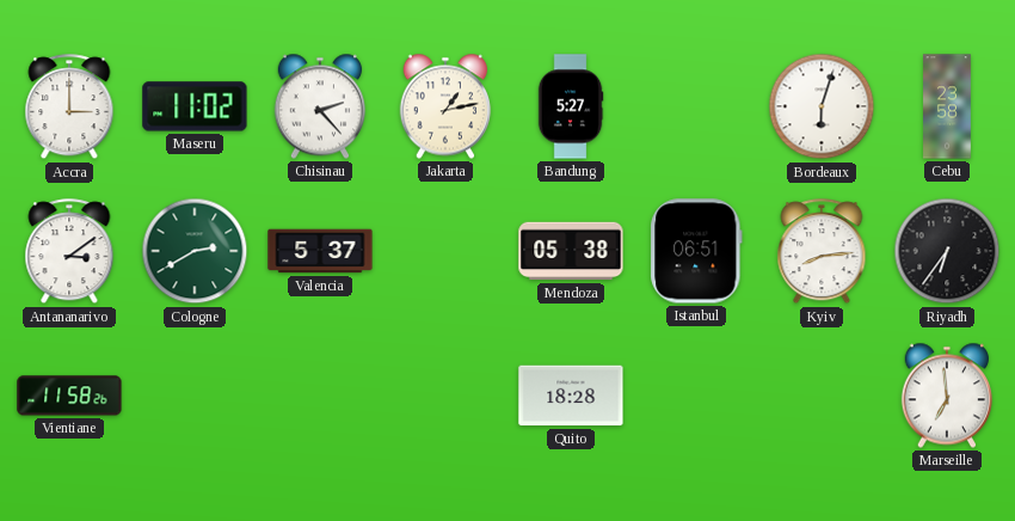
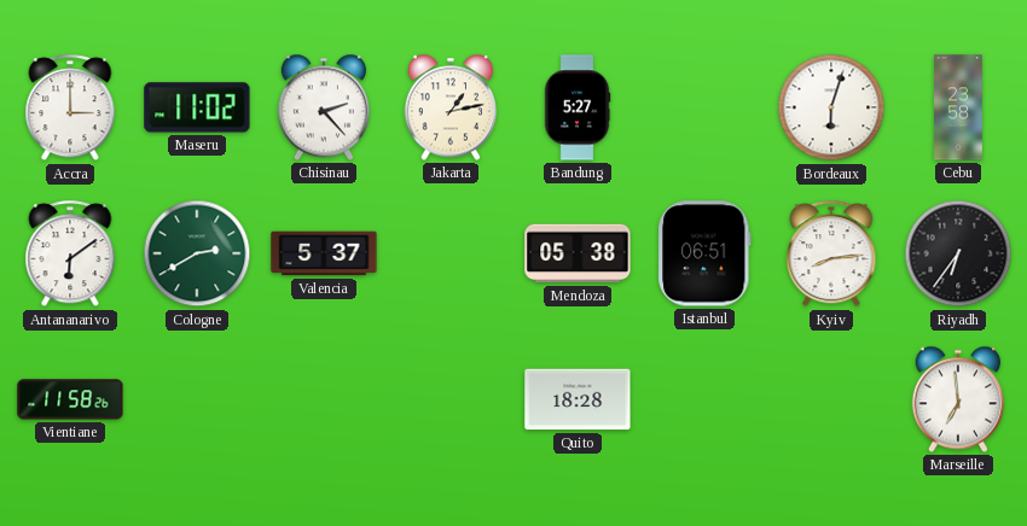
Antananarivo: 3:09 -> 6:09
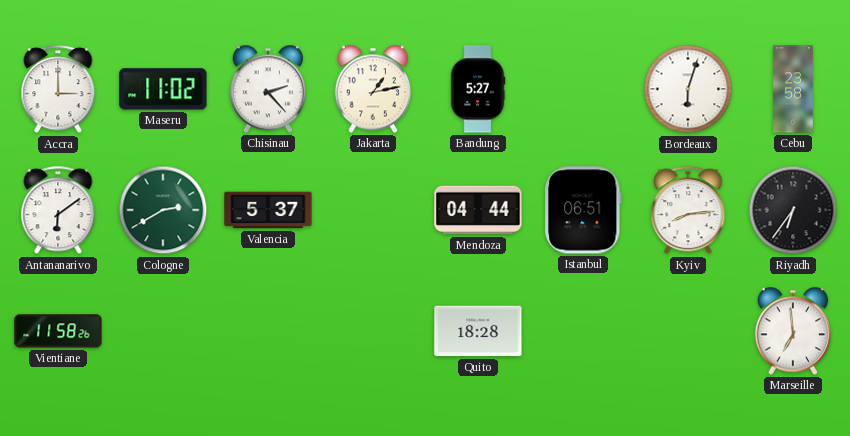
Mendoza: 05:38 -> 04:44
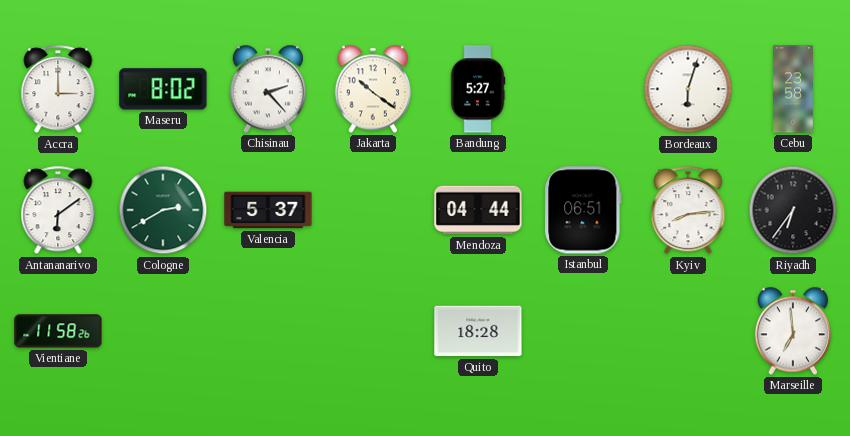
Maseru: 11:02 -> 8:02
Jakarta: 1:13 -> 10:21
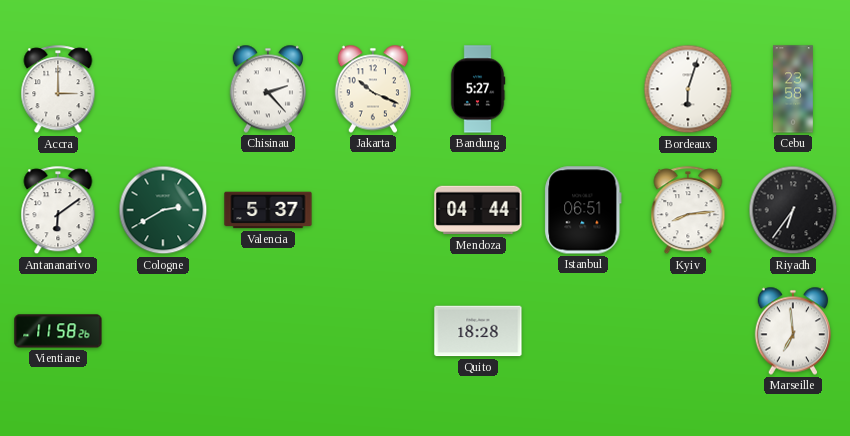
Maseru: 8:02 -> none
Jakarta: 10:21 -> 10:19
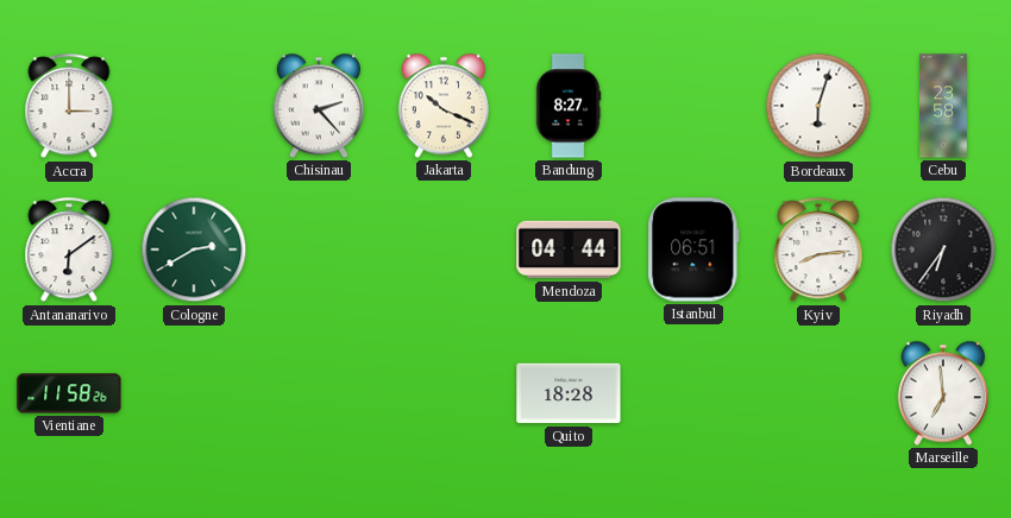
Bandung: 5:27 -> 8:27
Valencia: 5:37 -> none
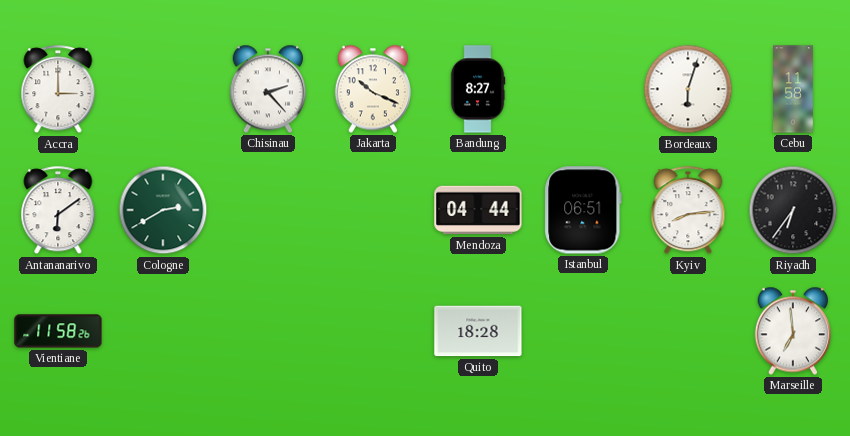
Cebu: 23:58 -> 11:58
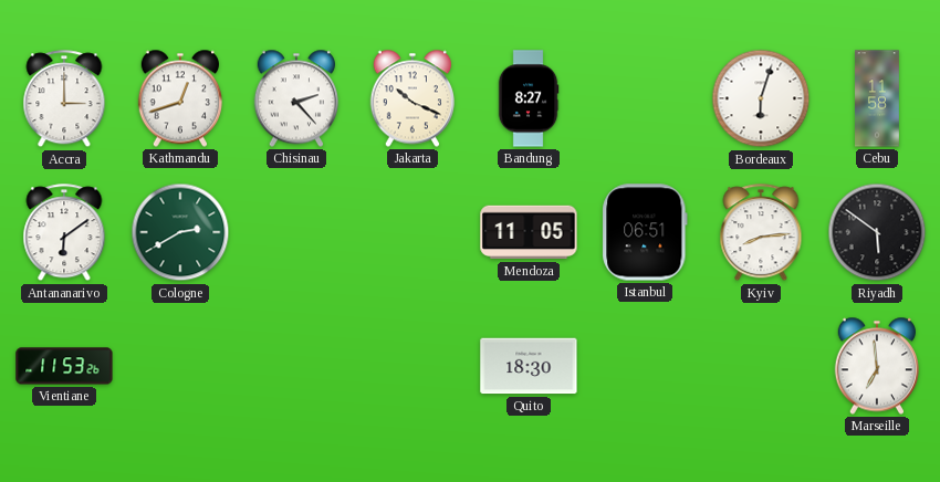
Kathmandu: none -> 12:42
Mendoza: 04:44 -> 11:05
Riyadh: 6:36 -> 5:51
Vientiane: 11:58 -> 11:53
Quito: 18:28 -> 18:30
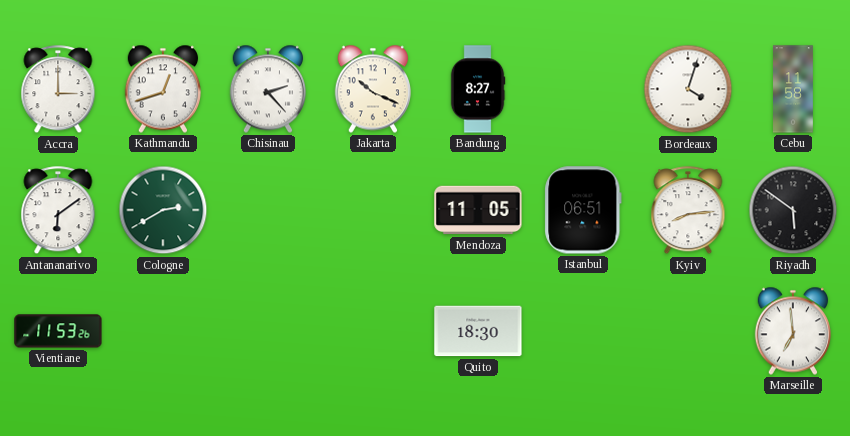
Bordeaux: 6:03 -> 4:03
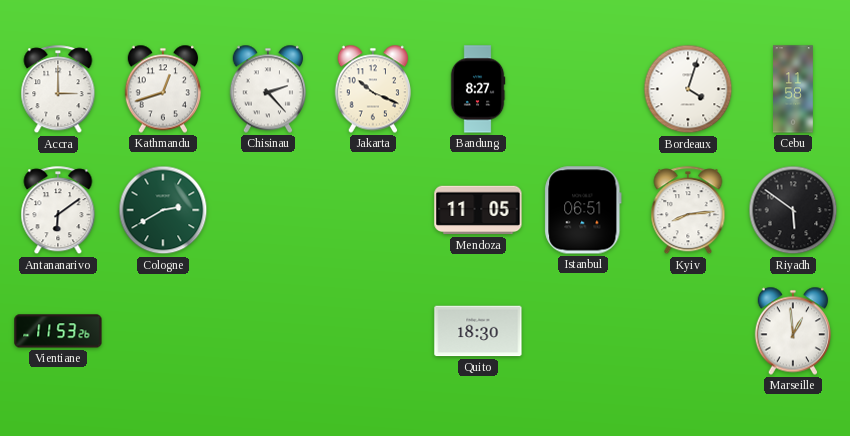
Marseille: 6:59 -> 12:59
